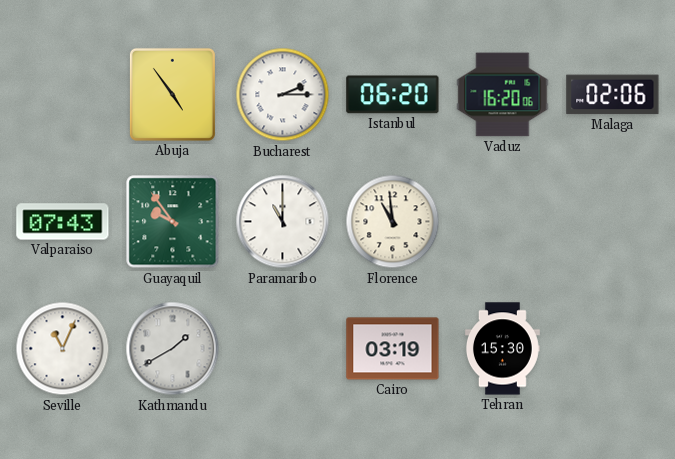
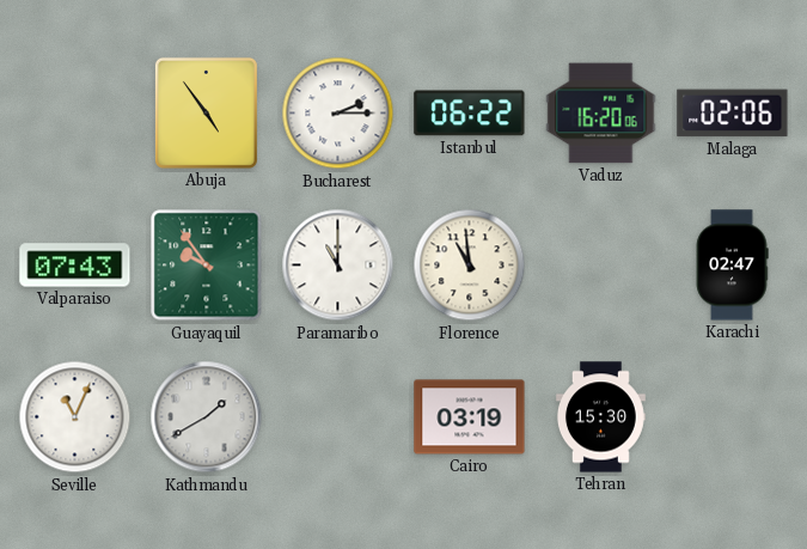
Istanbul: 06:20 -> 06:22
Karachi: none -> 02:47
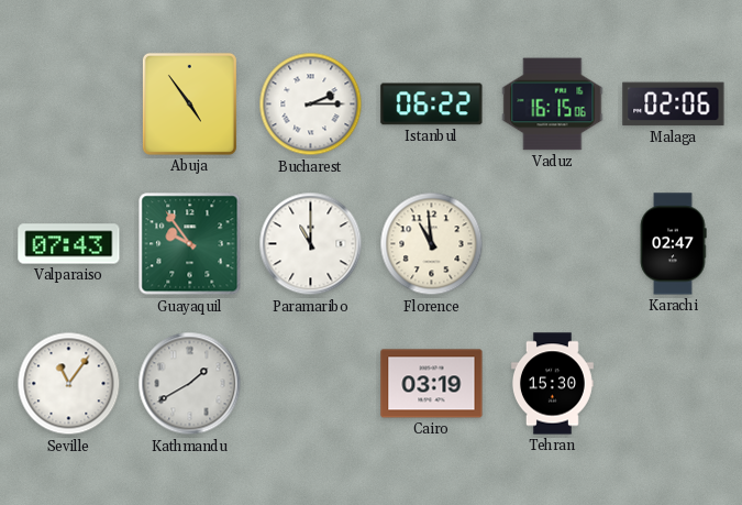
Vaduz: 16:20 -> 16:15
Seville: 11:04 -> 11:06
